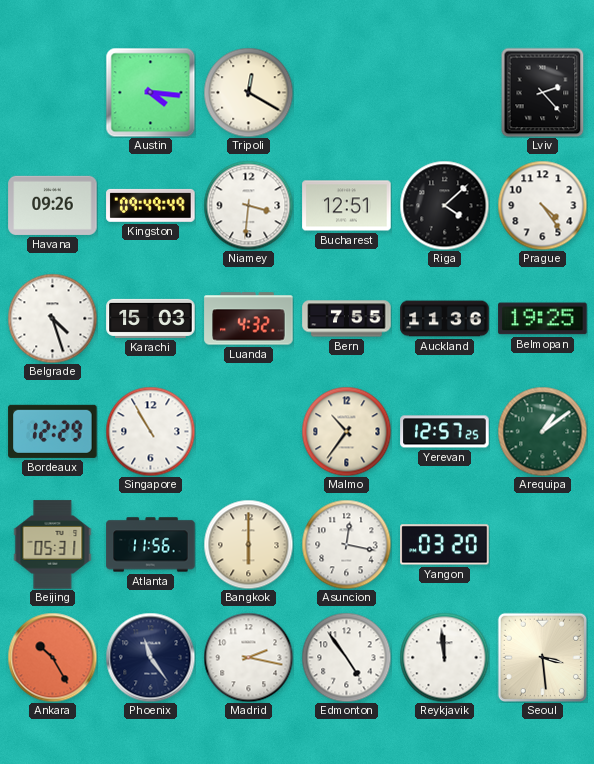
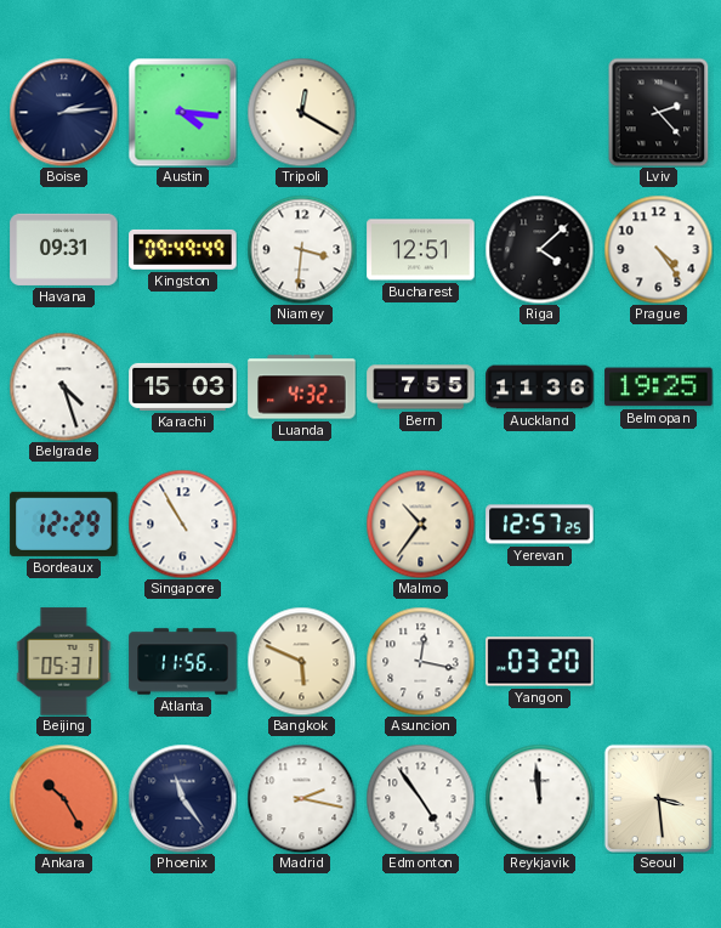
Boise: none -> 2:14
Havana: 09:26 -> 09:31
Arequipa: 1:09 -> none
Bangkok: 6:00 -> 5:49
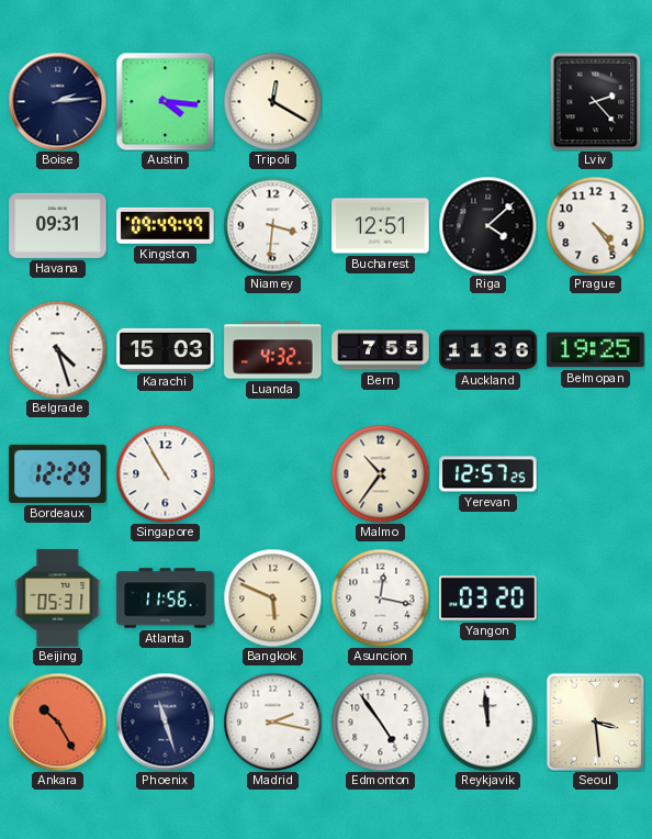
Phoenix: 11:24 -> 11:27
